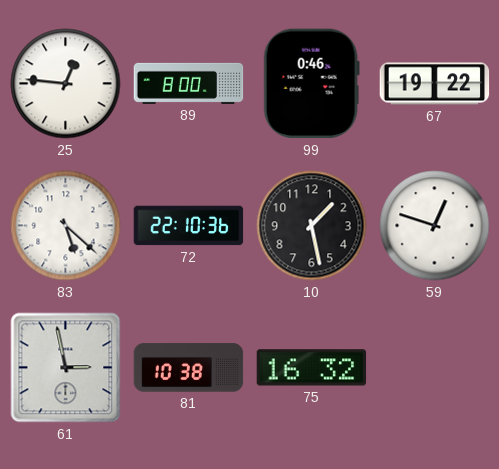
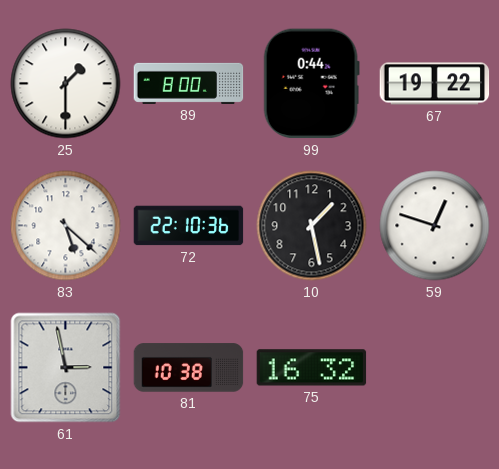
25: 12:46 -> 1:30
99: 0:46 -> 0:44
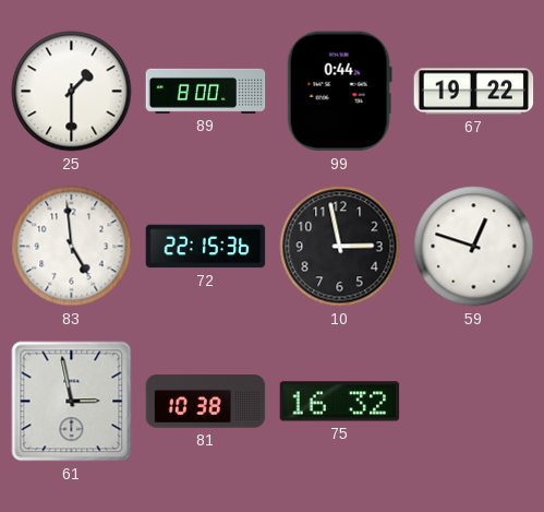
83: 5:22 -> 4:59
72: 22:10 -> 22:15
10: 1:28 -> 2:58
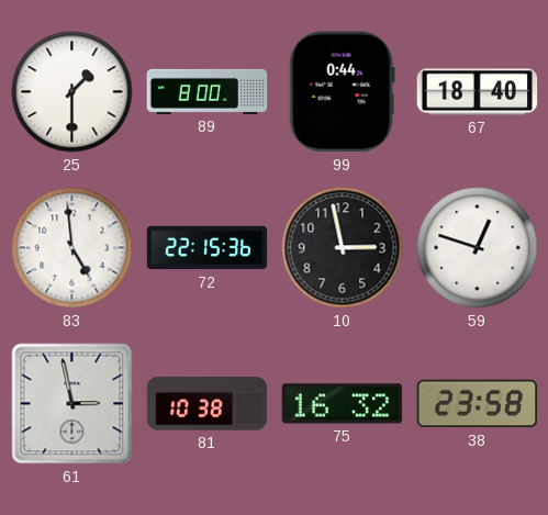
67: 19:22 -> 18:40
38: none -> 23:58
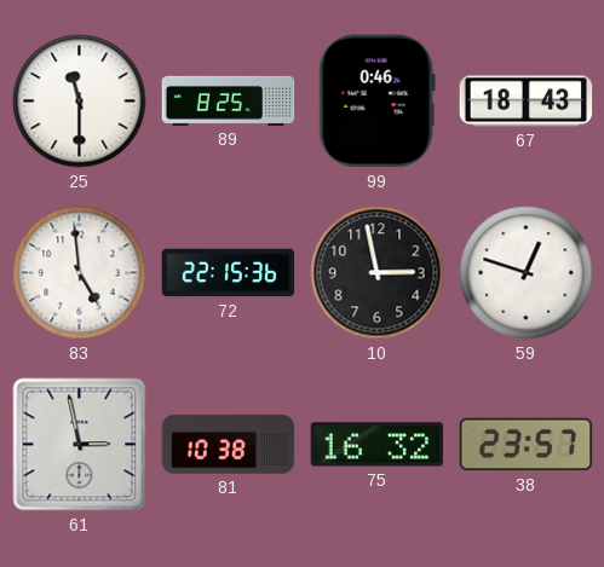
25: 1:30 -> 11:30
89: 8:00 -> 8:25
99: 0:44 -> 0:46
67: 18:40 -> 18:43
38: 23:58 -> 23:57
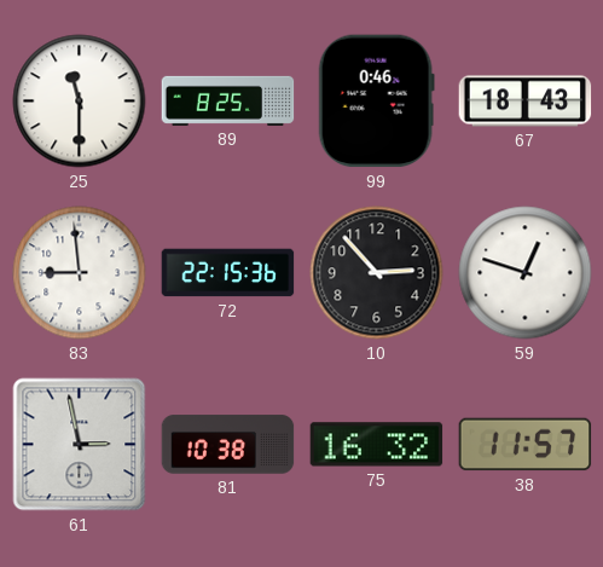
83: 4:59 -> 8:59
10: 2:58 -> 2:53
38: 23:57 -> 11:57
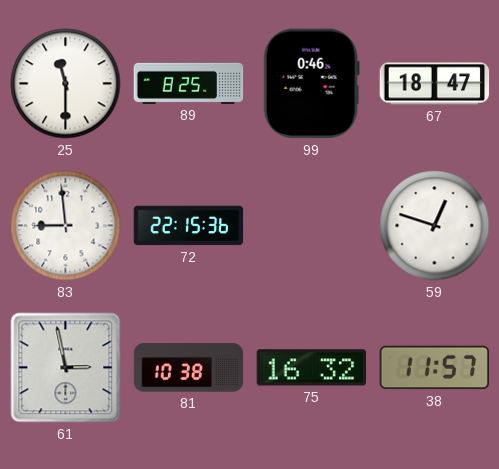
67: 18:43 -> 18:47
10: 2:53 -> none
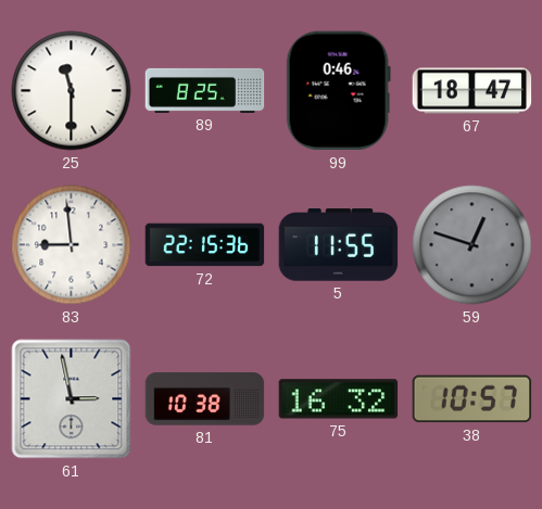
5: none -> 11:55
59 dial: white -> grey
38: 11:57 -> 10:57
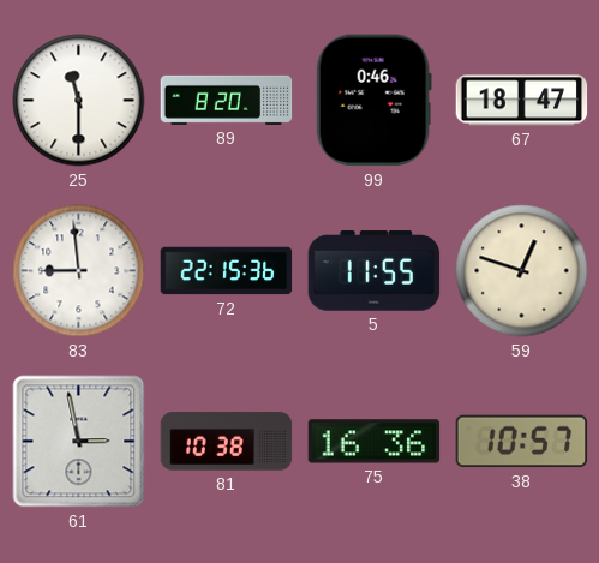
89: 8:25 -> 8:20
59 dial: grey -> cream
75: 16:32 -> 16:36
